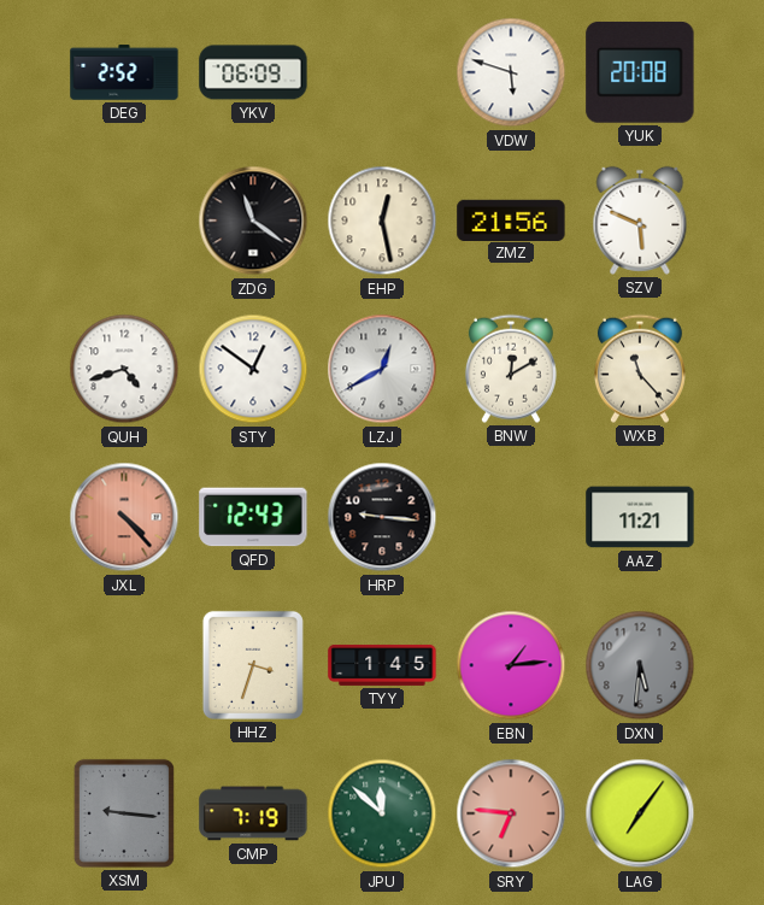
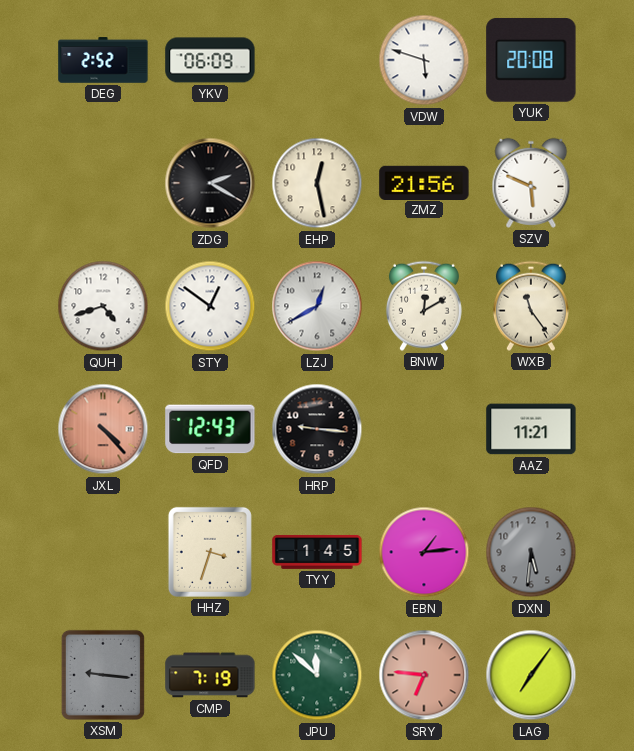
ZDG: 11:21 -> 2:20
WXB: 11:23 -> 11:24
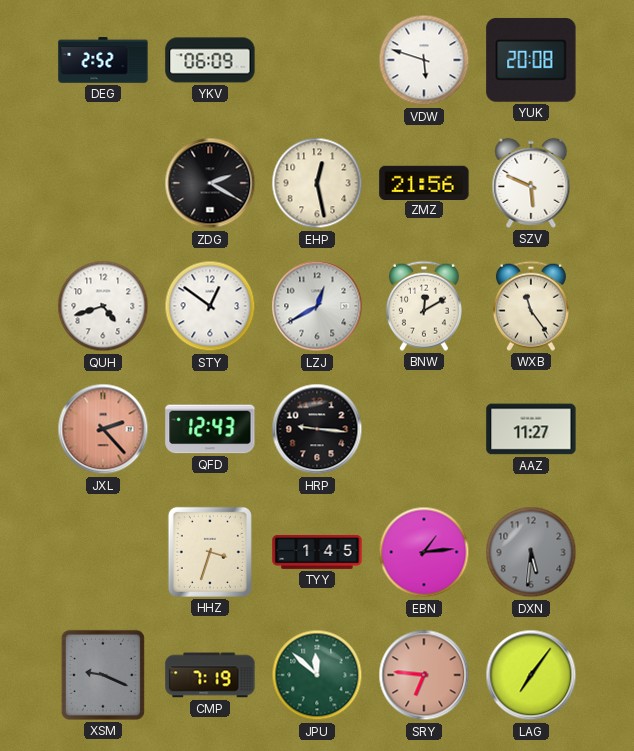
JXL: 4:23 -> 2:23
AAZ: 11:21 -> 11:27
XSM: 9:16 -> 9:19
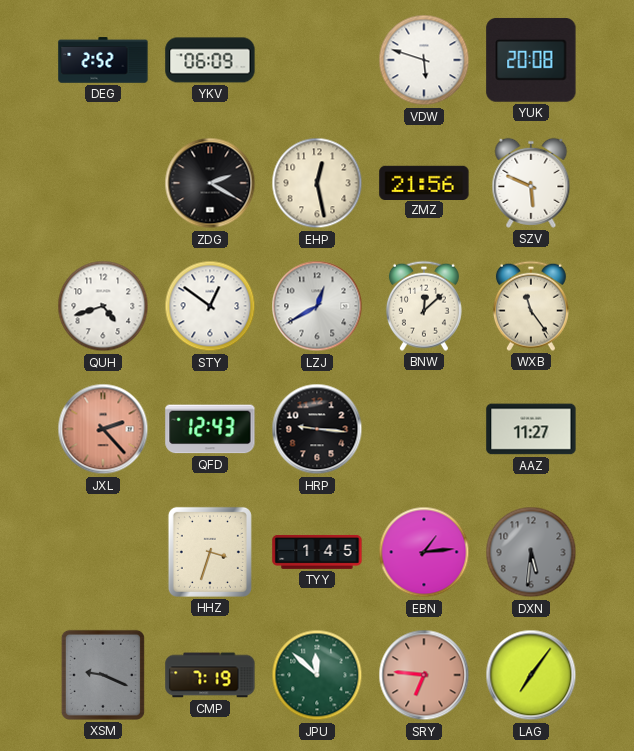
BNW: 12:10 -> 12:08
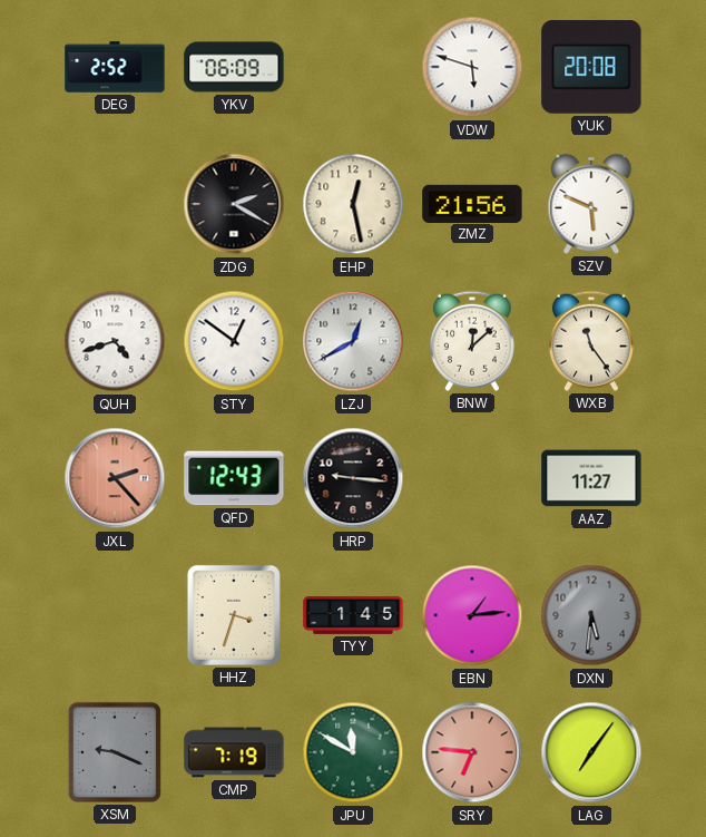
JPU: 11:52 -> 11:50
